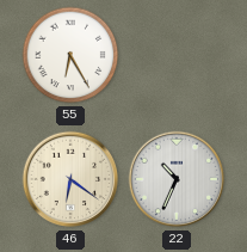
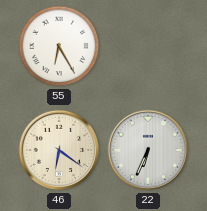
22: 10:34 -> 6:34
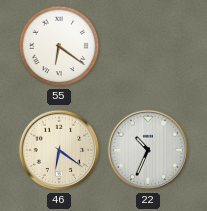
55: 6:25 -> 6:21
22: 6:34 -> 10:34
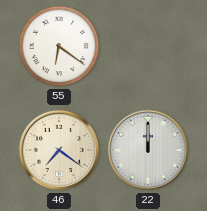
46: 6:21 -> 7:21
22: 10:34 -> 12:00
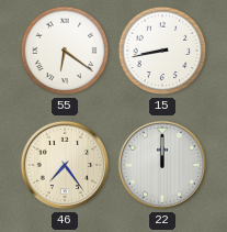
15: none -> 8:43
46: 7:21 -> 7:24
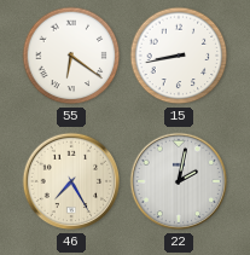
46: 7:24 -> 7:25
22: 12:00 -> 2:02
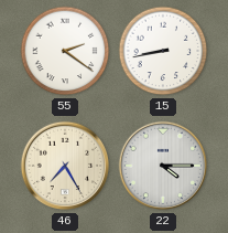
55: 6:21 -> 2:21
22: 2:02 -> 4:15
